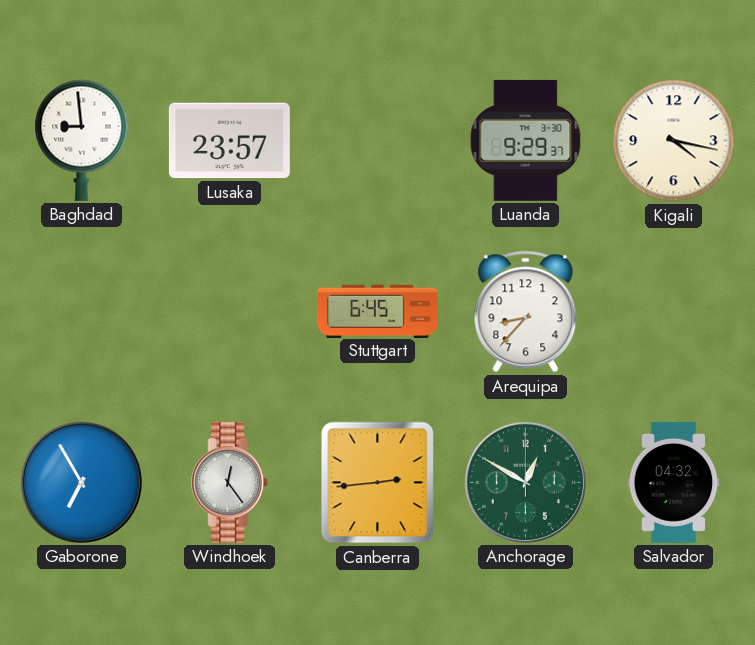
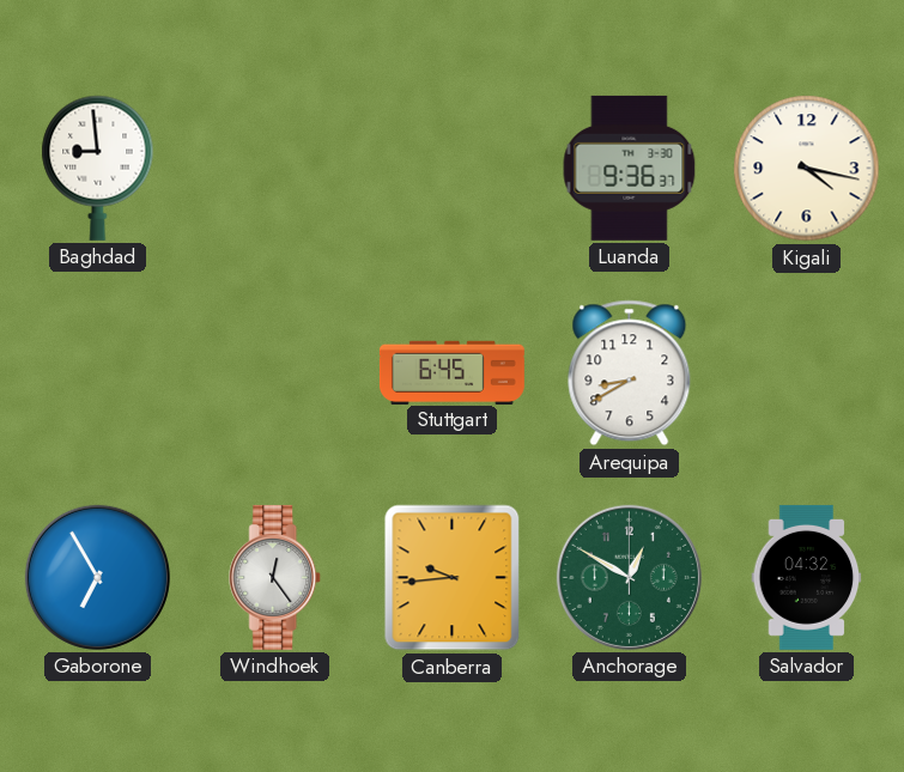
Lusaka: 23:57 -> none
Luanda: 9:29 -> 9:36
Arequipa: 8:37 -> 8:40
Canberra: 2:44 -> 9:44
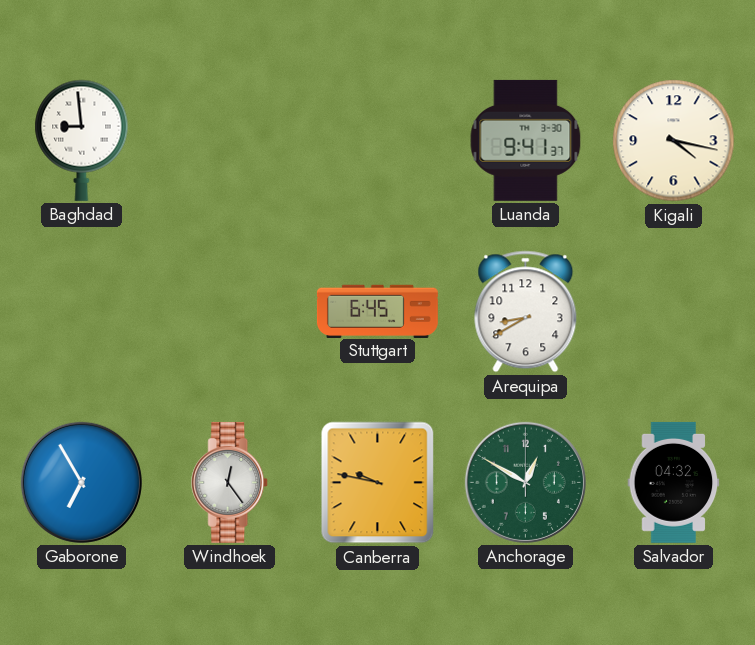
Luanda: 9:36 -> 9:41
Canberra: 9:44 -> 9:47
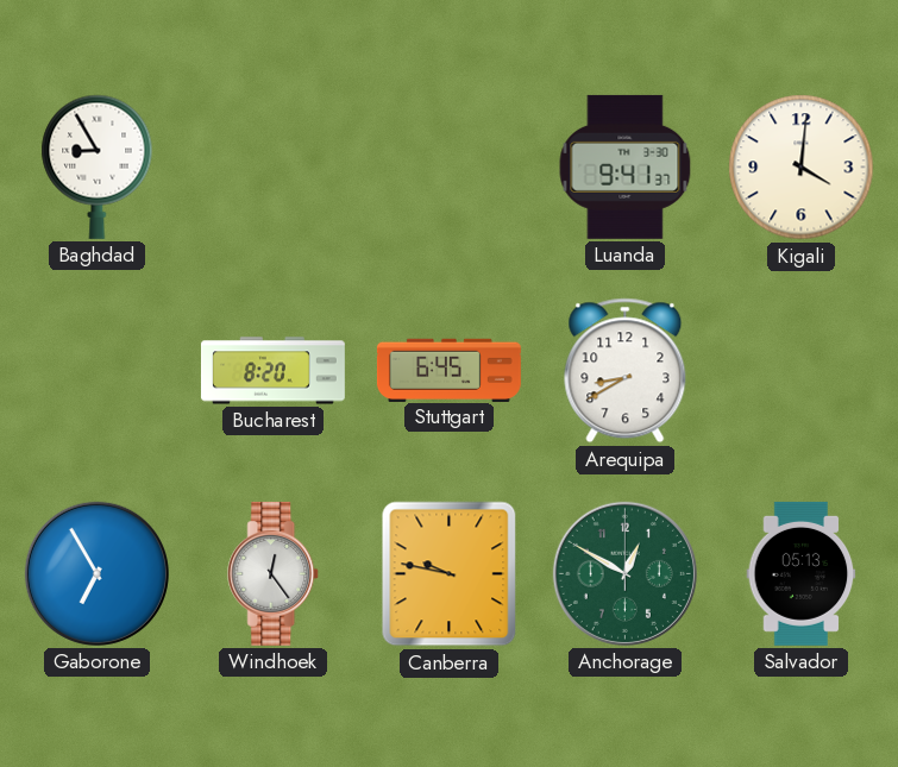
Baghdad: 8:59 -> 8:55
Kigali: 4:17 -> 4:01
Bucharest: none -> 8:20
Salvador: 04:32 -> 05:13
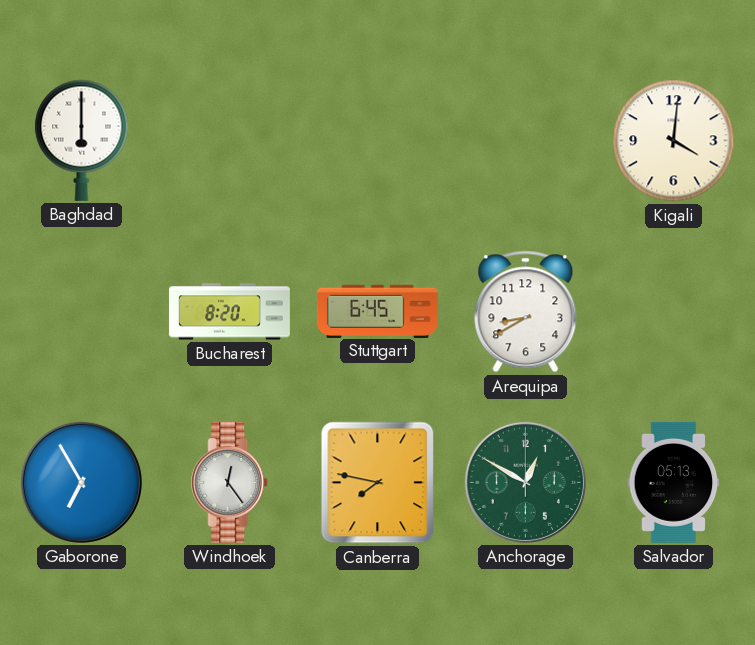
Baghdad: 8:55 -> 6:00
Luanda: 9:41 -> none
Canberra: 9:47 -> 7:47
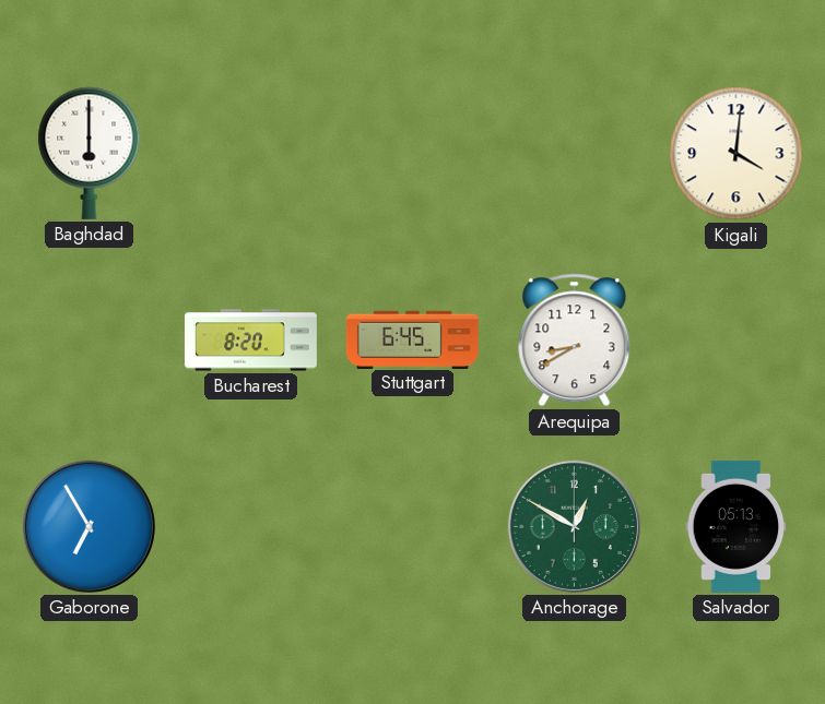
Windhoek: 12:24 -> none
Canberra: 7:47 -> none
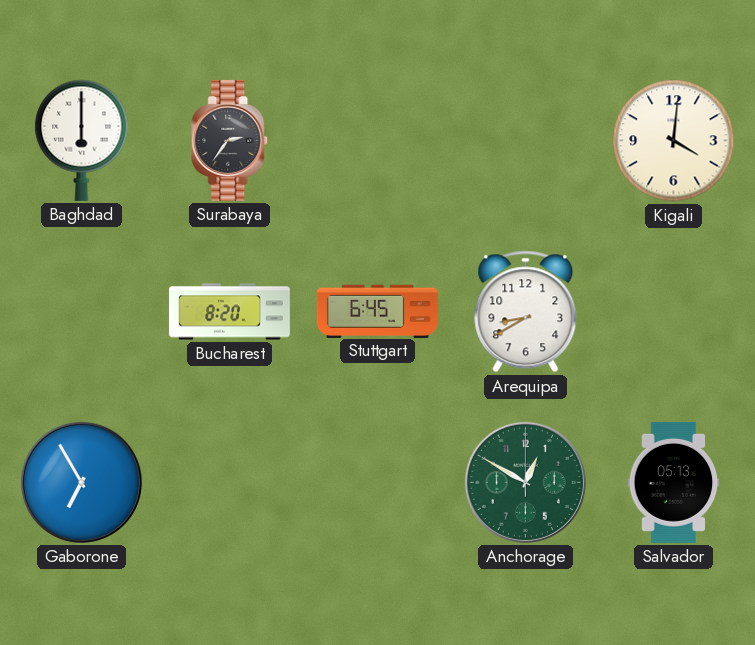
Surabaya: none -> 2:36
